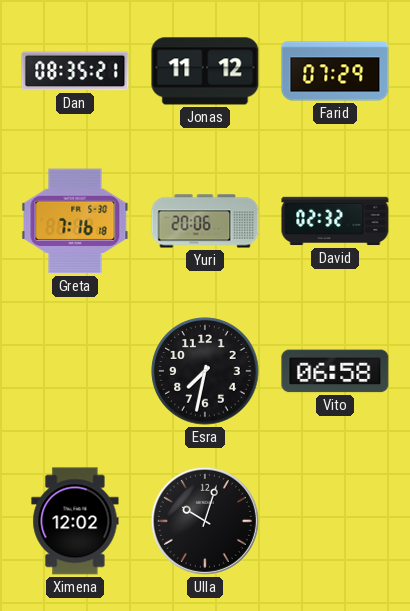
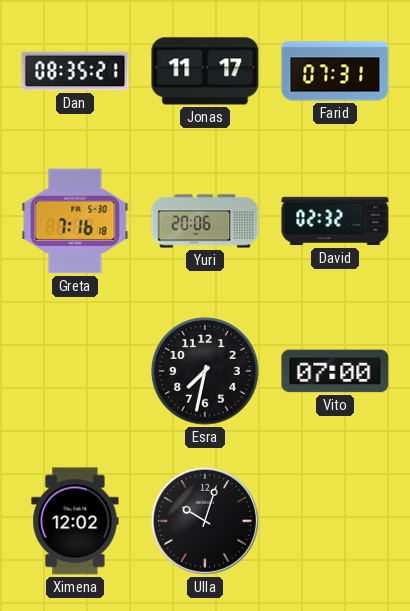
Jonas: 11:12 -> 11:17
Farid: 07:29 -> 07:31
Vito: 06:58 -> 07:00
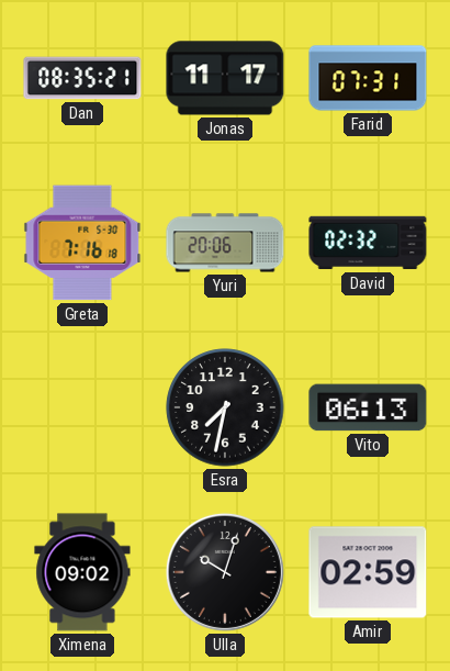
Vito: 07:00 -> 06:13
Ximena: 12:02 -> 09:02
Amir: none -> 02:59
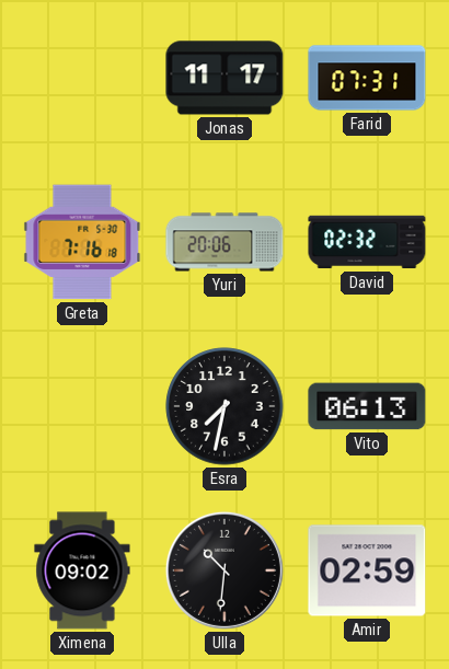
Dan: 08:35 -> none
Ulla: 10:03 -> 10:31
